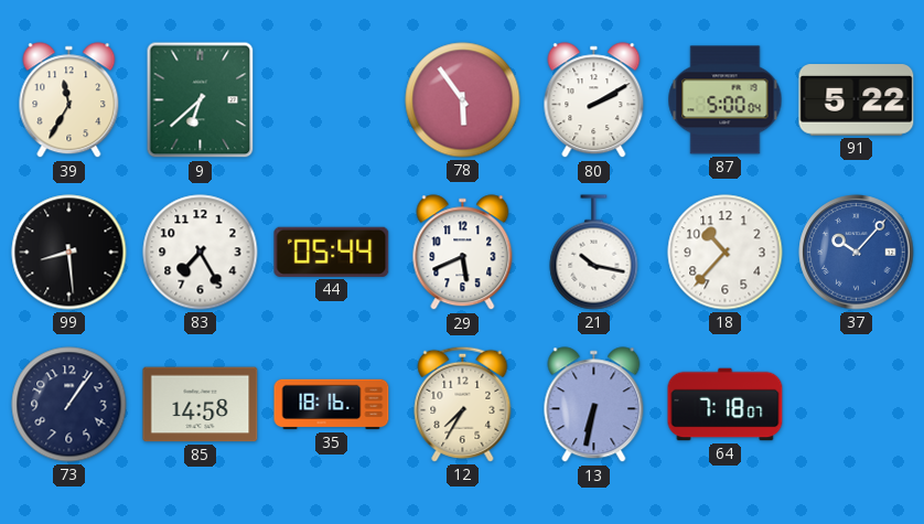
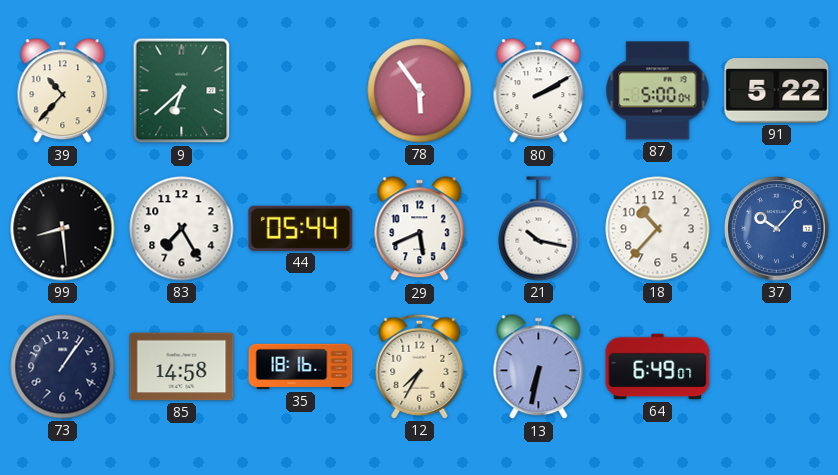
39: 11:35 -> 10:37
64: 7:18 -> 6:49
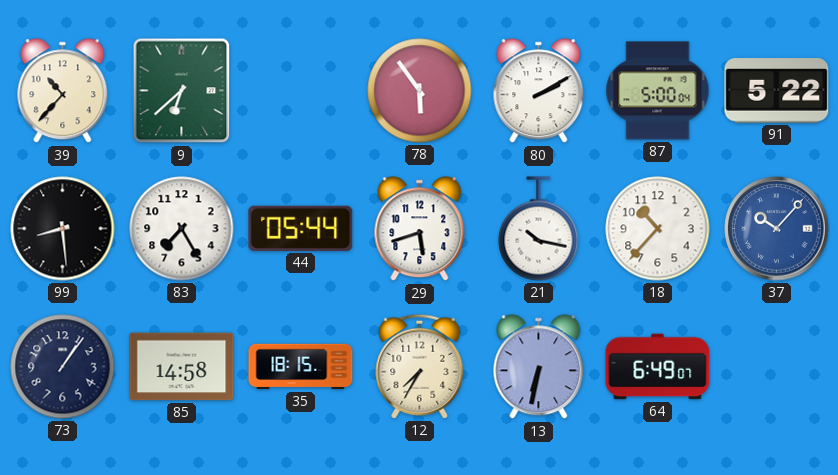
29: 5:41 -> 5:42
35: 18:16 -> 18:15
